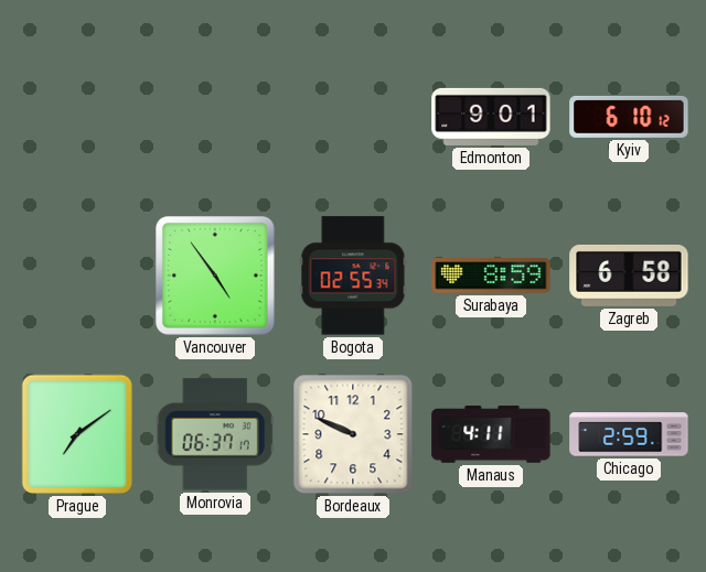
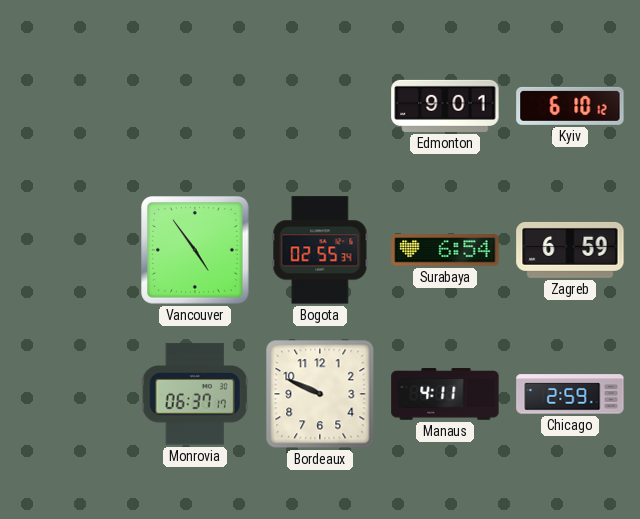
Surabaya: 8:59 -> 6:54
Zagreb: 6:58 -> 6:59
Prague: 7:09 -> none
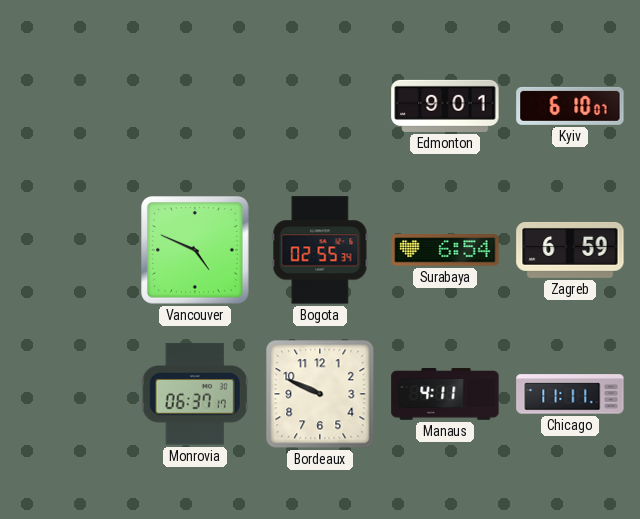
Kyiv: 6:10:12 -> 6:10:07
Vancouver: 4:54 -> 4:49
Chicago: 2:59 -> 11:11
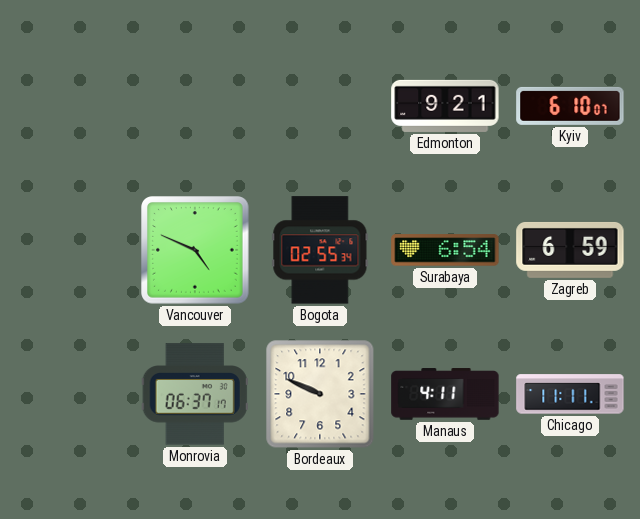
Edmonton: 9:01 -> 9:21
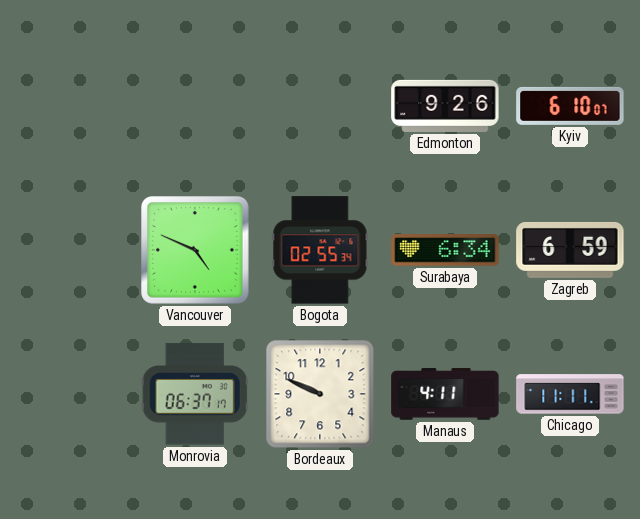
Edmonton: 9:21 -> 9:26
Surabaya: 6:54 -> 6:34
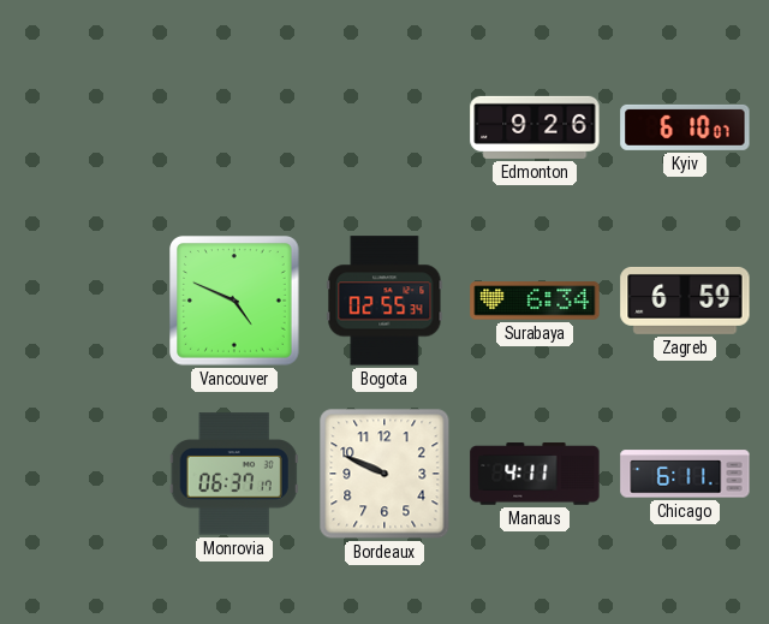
Chicago: 11:11 -> 6:11
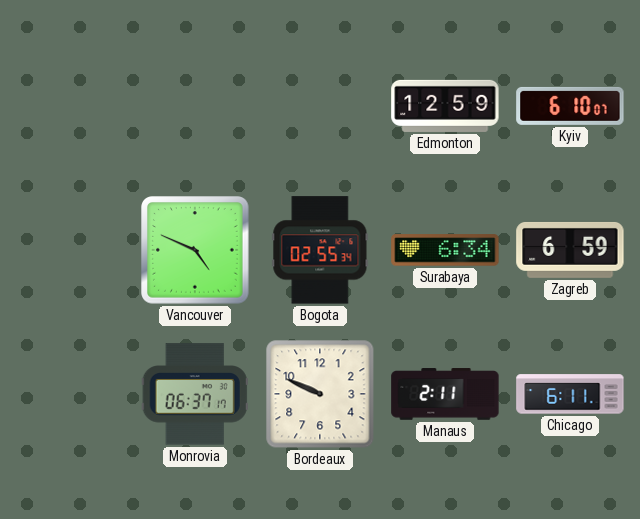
Edmonton: 9:26 -> 12:59
Manaus: 4:11 -> 2:11
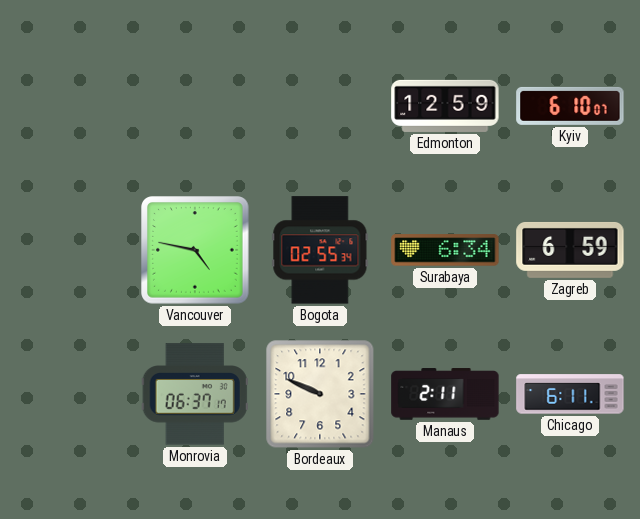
Vancouver: 4:49 -> 4:47
